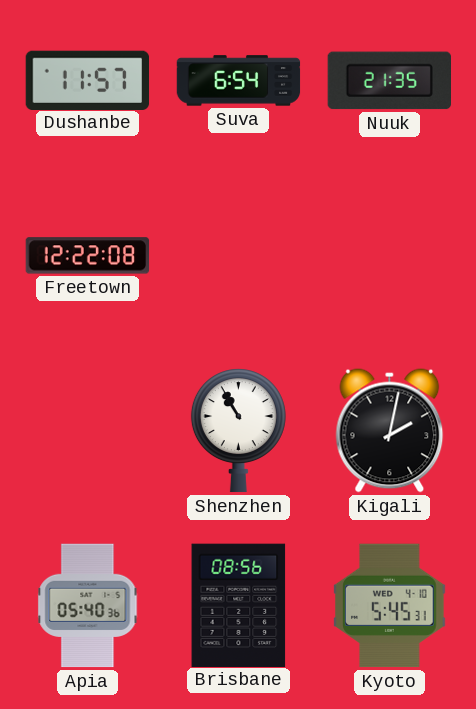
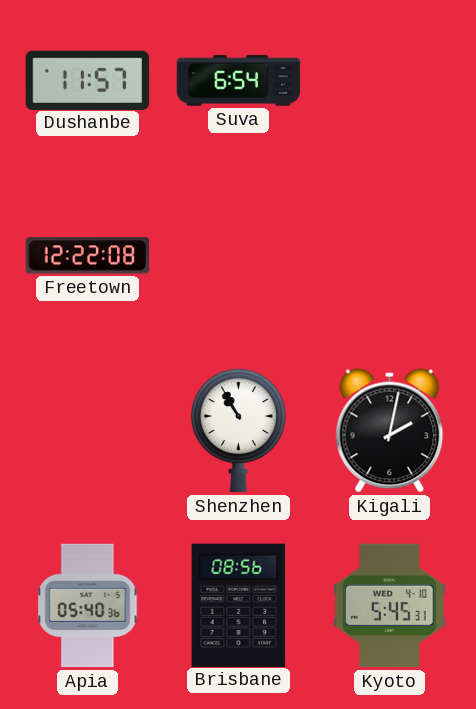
Nuuk: 21:35 -> none
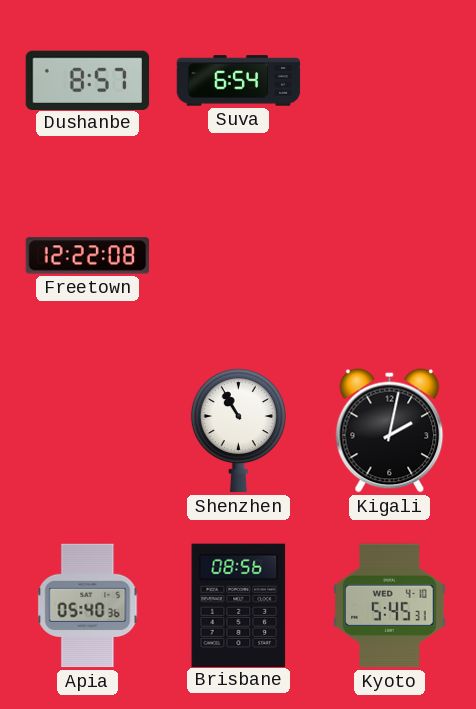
Dushanbe: 11:57 -> 8:57
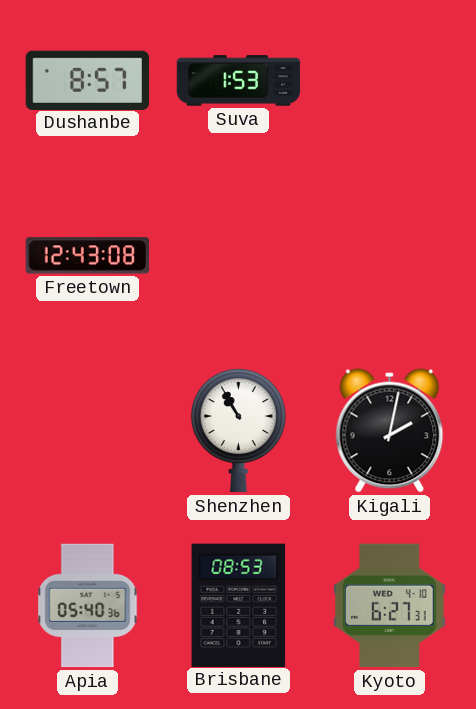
Suva: 6:54 -> 1:53
Freetown: 12:22 -> 12:43
Brisbane: 08:56 -> 08:53
Kyoto: 5:45 -> 6:27
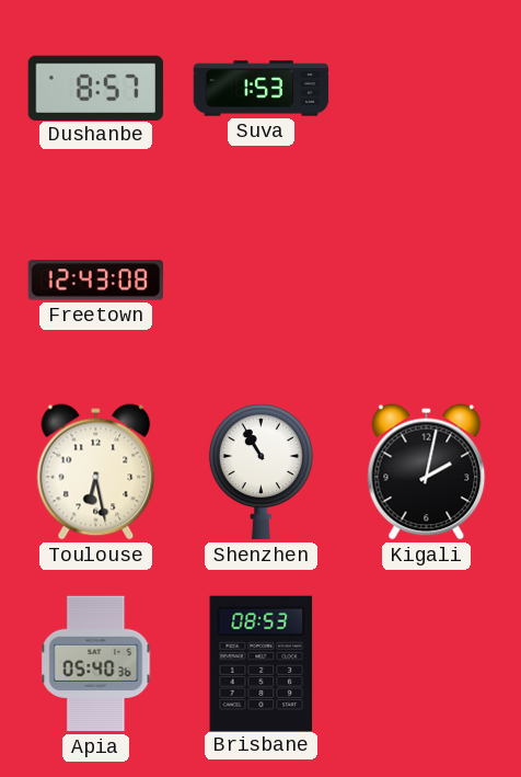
Toulouse: none -> 6:28
Kyoto: 6:27 -> none
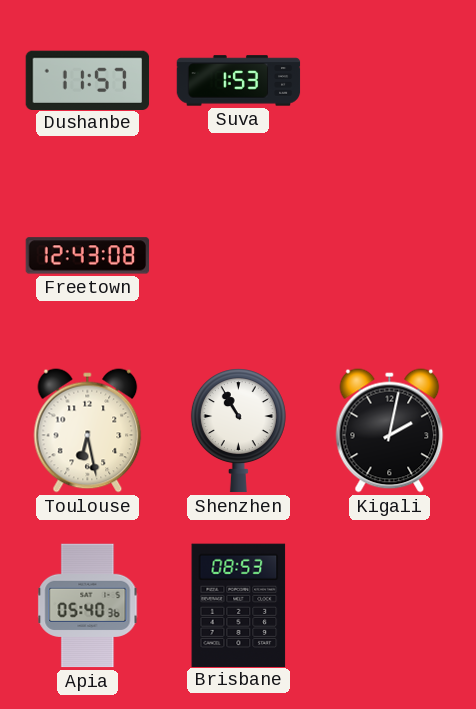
Dushanbe: 8:57 -> 11:57
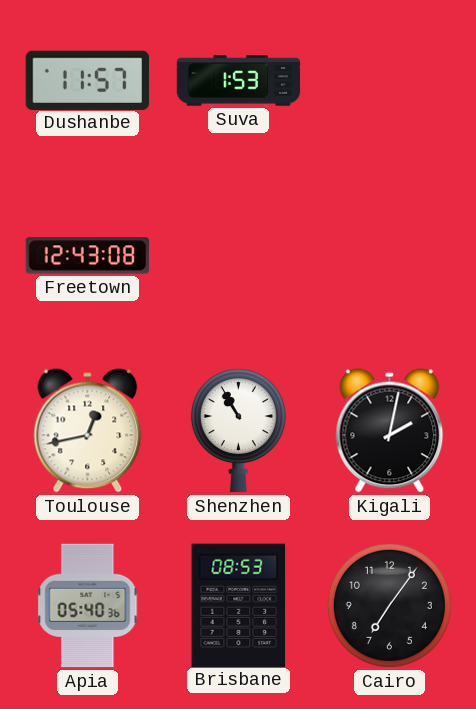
Toulouse: 6:28 -> 12:43
Cairo: none -> 7:06
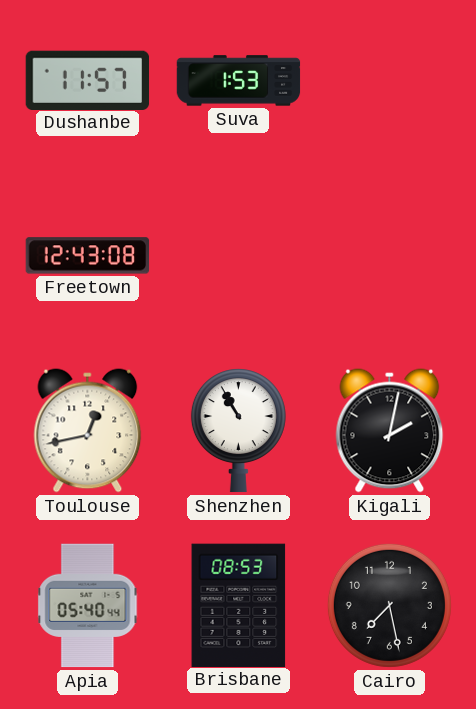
Apia: 05:40:36 -> 05:40:44
Cairo: 7:06 -> 7:28
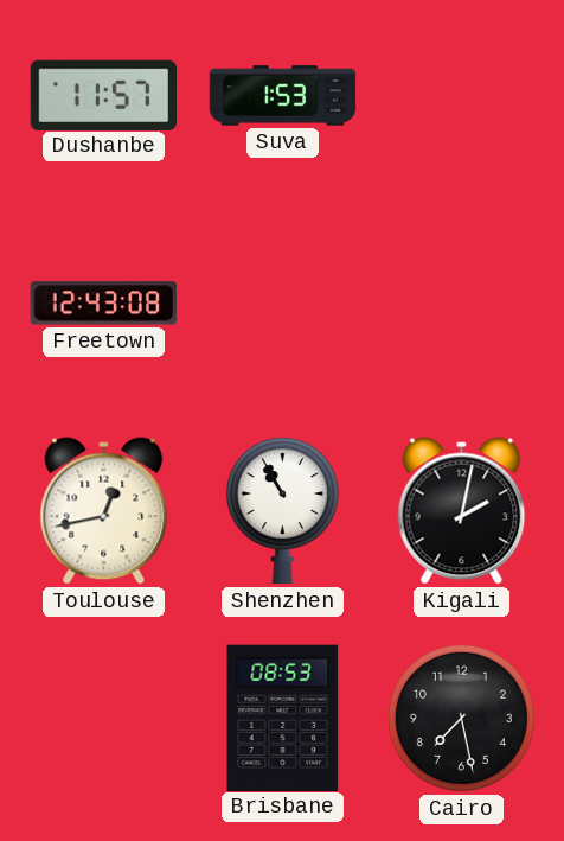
Apia: 05:40 -> none
